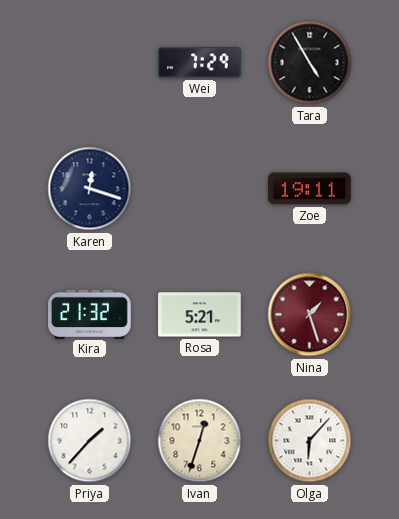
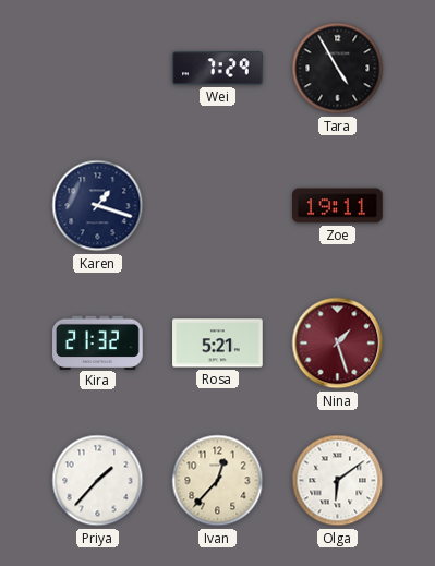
Karen: 12:18 -> 1:18
Ivan: 12:33 -> 12:37
Olga: 6:07 -> 6:09
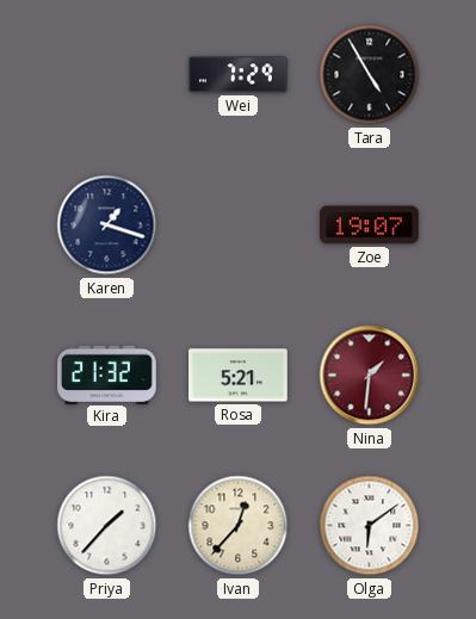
Zoe: 19:11 -> 19:07
Nina: 1:27 -> 1:31
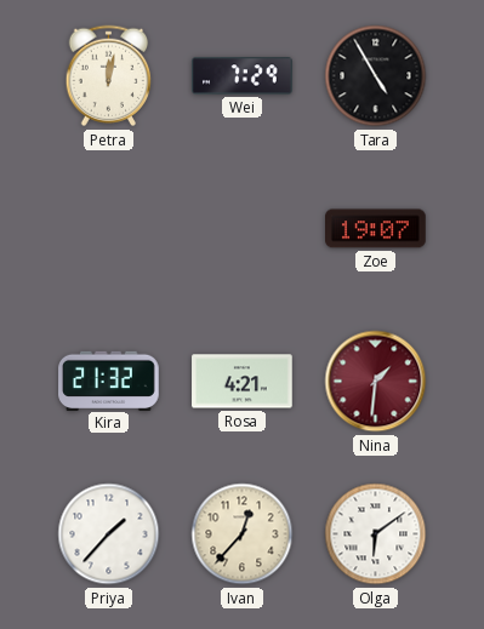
Petra: none -> 12:02
Karen: 1:18 -> none
Rosa: 5:21 -> 4:21
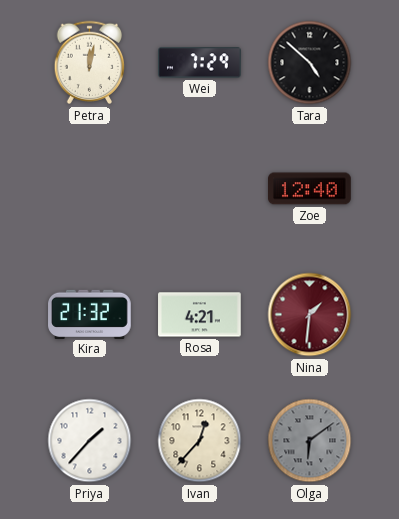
Tara: 4:55 -> 4:52
Zoe: 19:07 -> 12:40
Olga dial: white -> grey
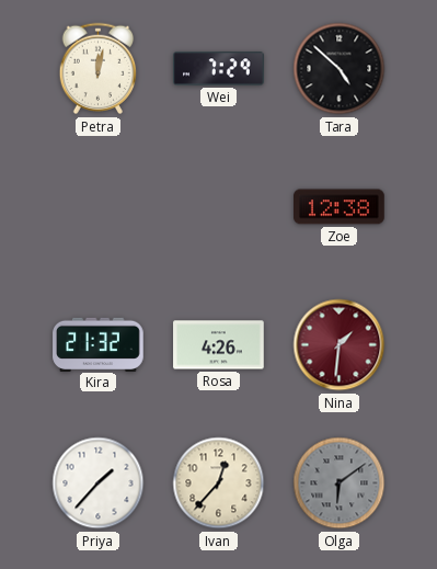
Zoe: 12:40 -> 12:38
Rosa: 4:21 -> 4:26
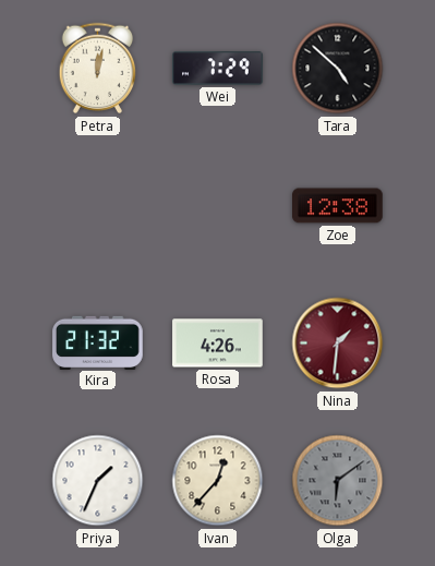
Priya: 1:37 -> 1:34
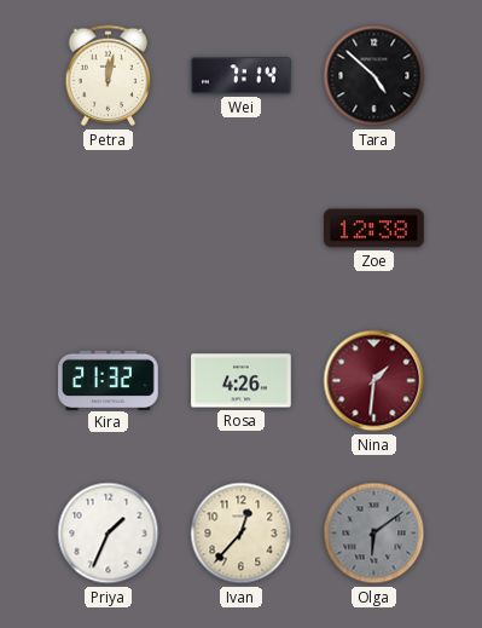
Wei: 7:29 -> 7:14
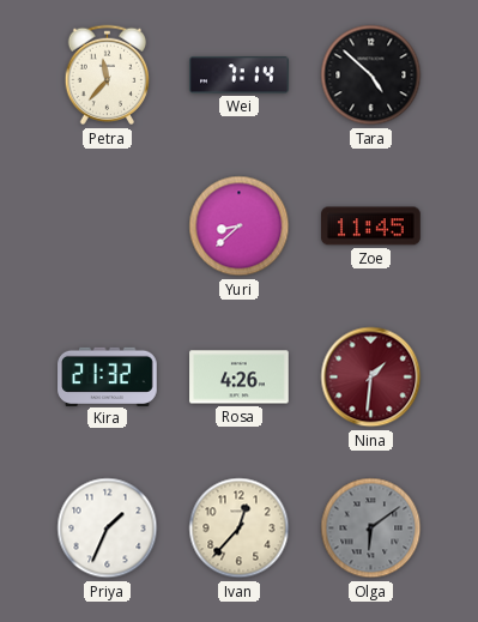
Petra: 12:02 -> 11:37
Yuri: none -> 8:38
Zoe: 12:38 -> 11:45
